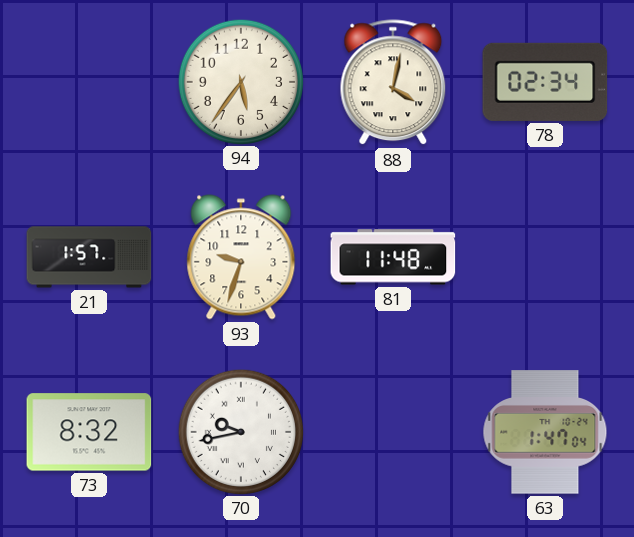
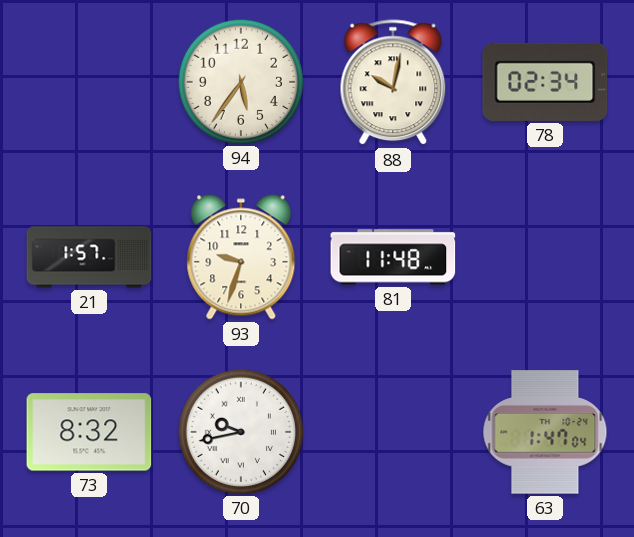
88: 4:02 -> 10:02
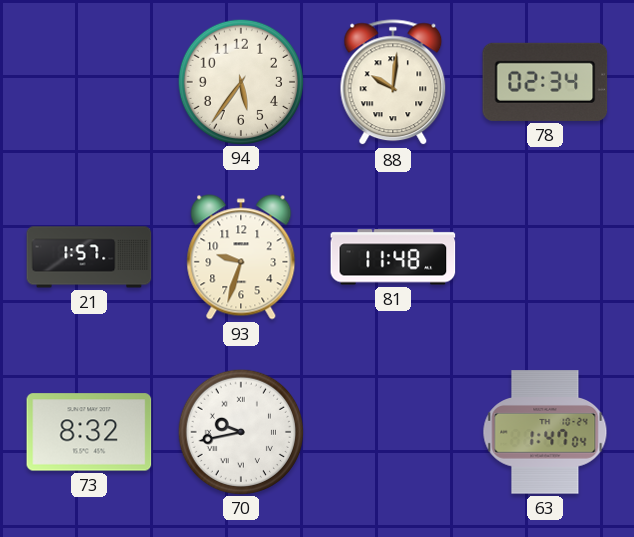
88: 10:02 -> 10:01
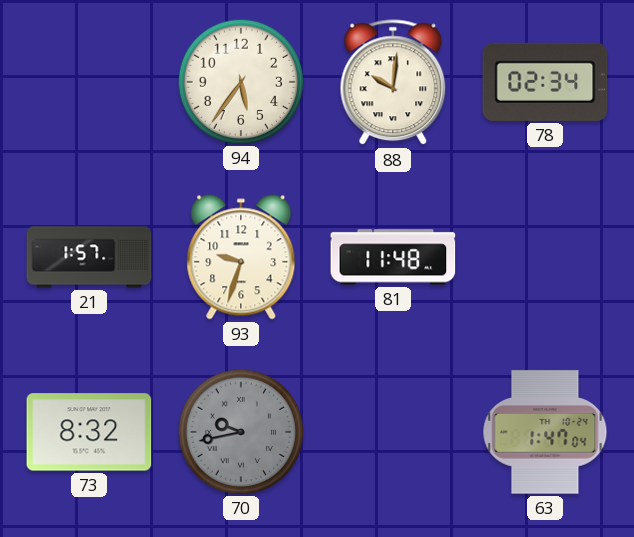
70 dial: white -> grey
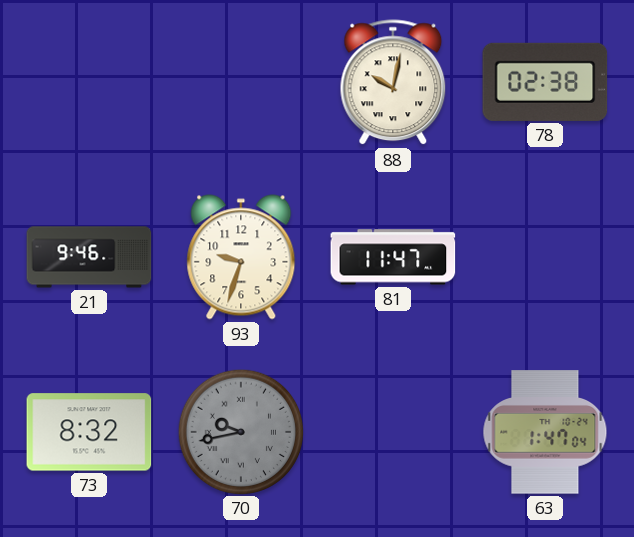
94: 5:36 -> none
88: 10:01 -> 10:02
78: 02:34 -> 02:38
21: 1:57 -> 9:46
81: 11:48 -> 11:47
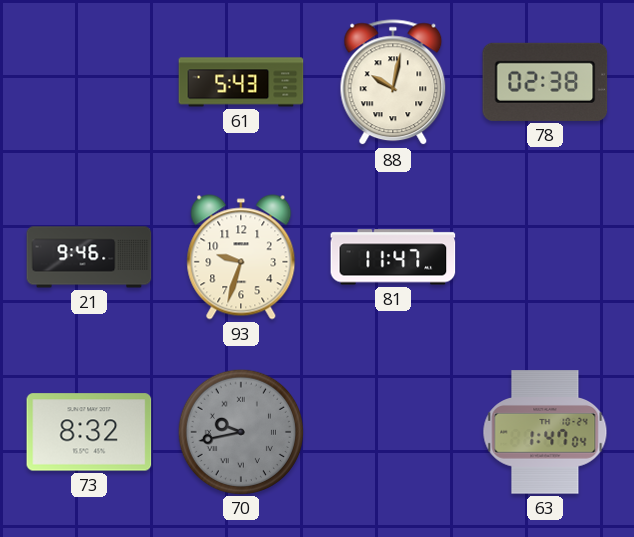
61: none -> 5:43
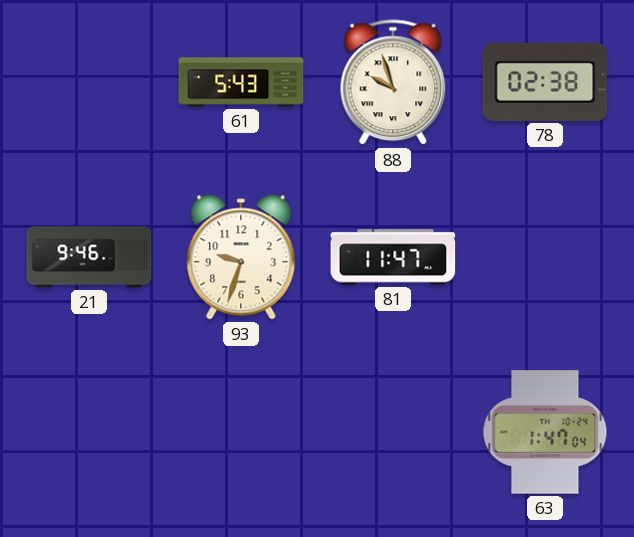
88: 10:02 -> 9:57
73: 8:32 -> none
70: 9:43 -> none
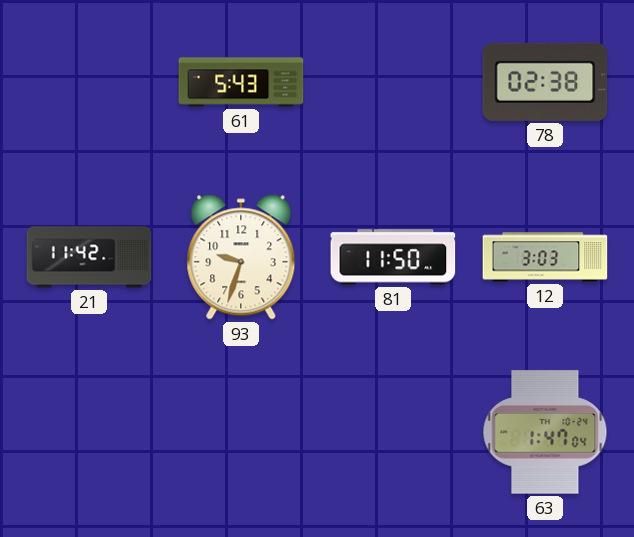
88: 9:57 -> none
21: 9:46 -> 11:42
81: 11:47 -> 11:50
12: none -> 3:03
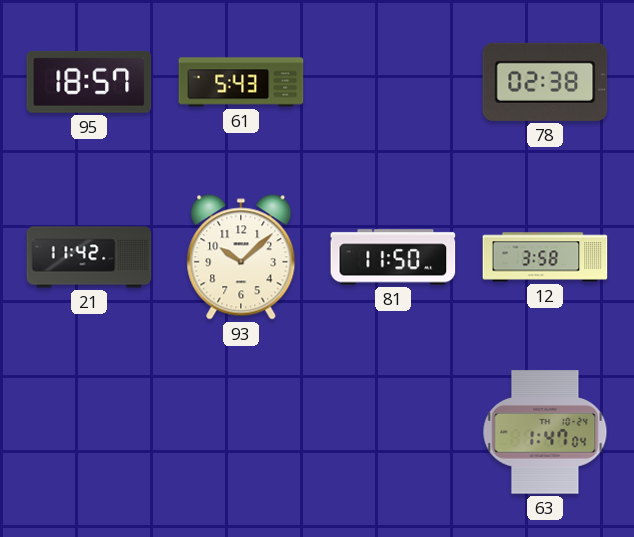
95: none -> 18:57
93: 9:33 -> 10:08
12: 3:03 -> 3:58
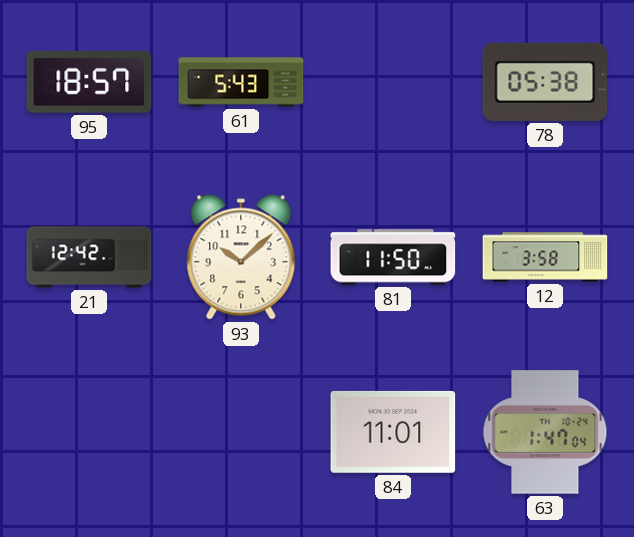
78: 02:38 -> 05:38
21: 11:42 -> 12:42
84: none -> 11:01
